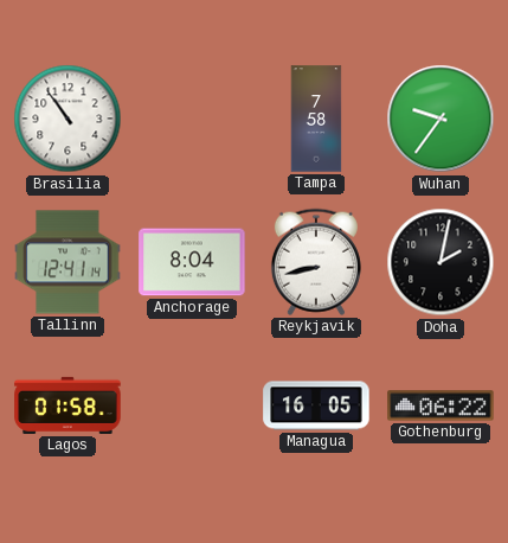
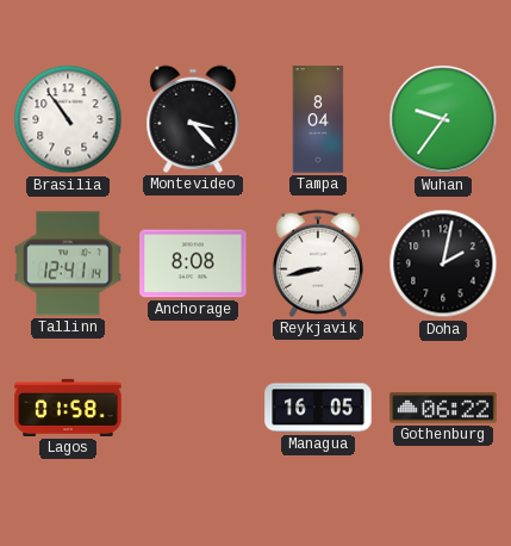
Montevideo: none -> 3:23
Tampa: 7:58 -> 8:04
Anchorage: 8:04 -> 8:08
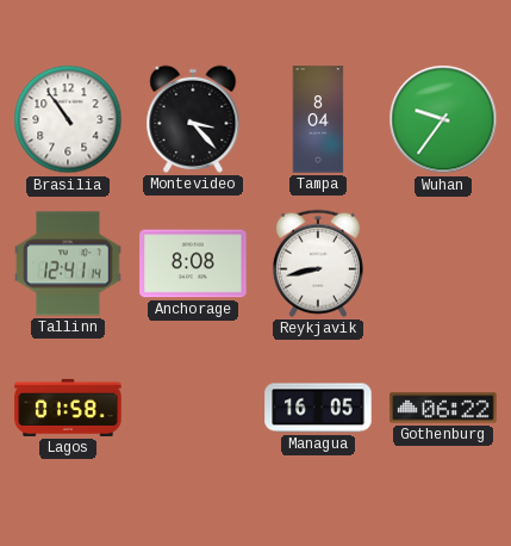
Doha: 2:02 -> none
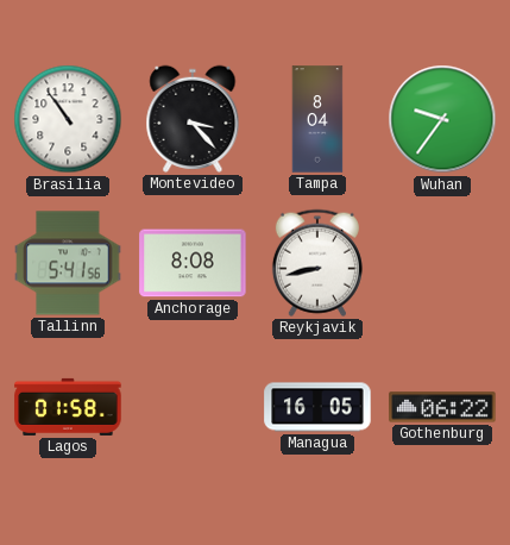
Tallinn: 12:41 -> 5:41
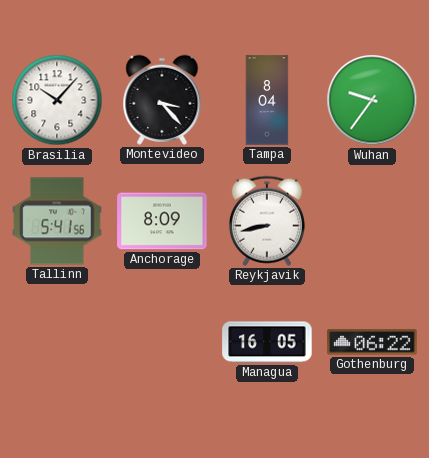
Brasilia: 10:54 -> 10:07
Anchorage: 8:08 -> 8:09
Lagos: 01:58 -> none
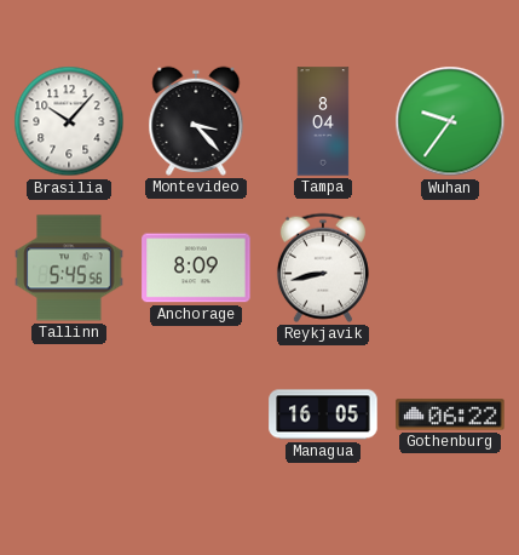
Tallinn: 5:41 -> 5:45
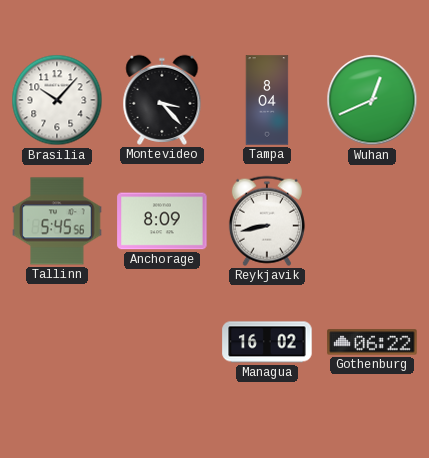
Wuhan: 9:36 -> 12:41
Managua: 16:05 -> 16:02
